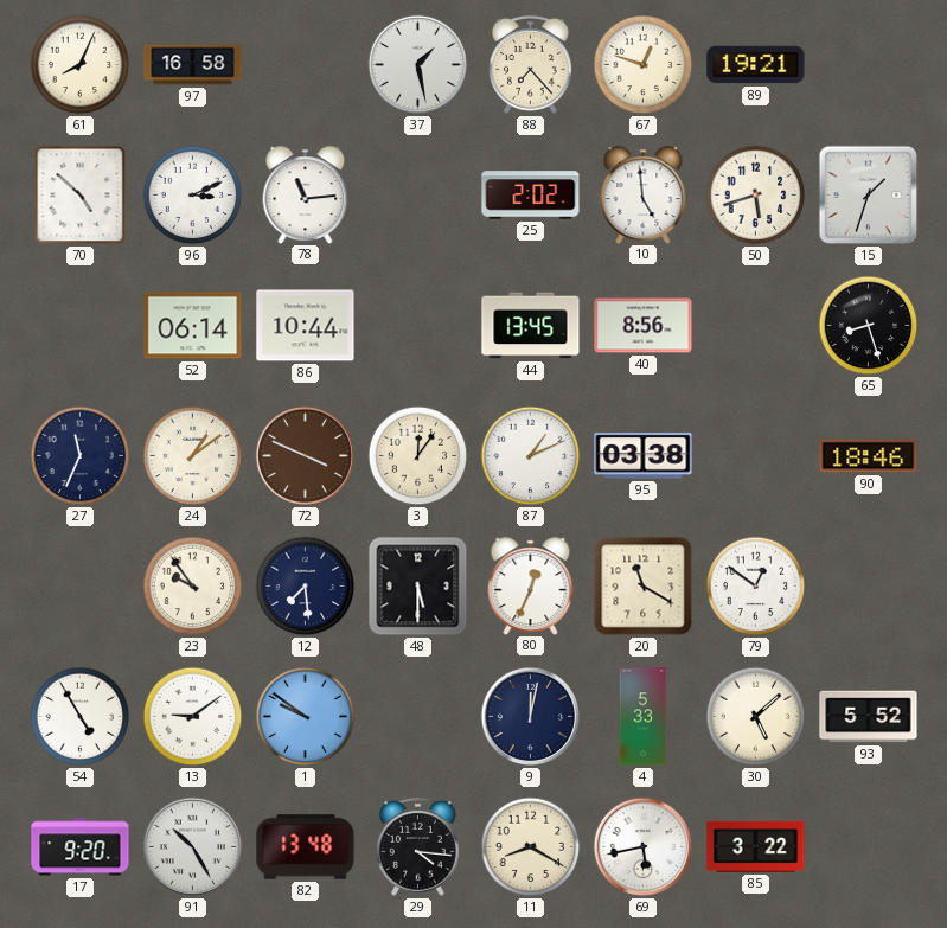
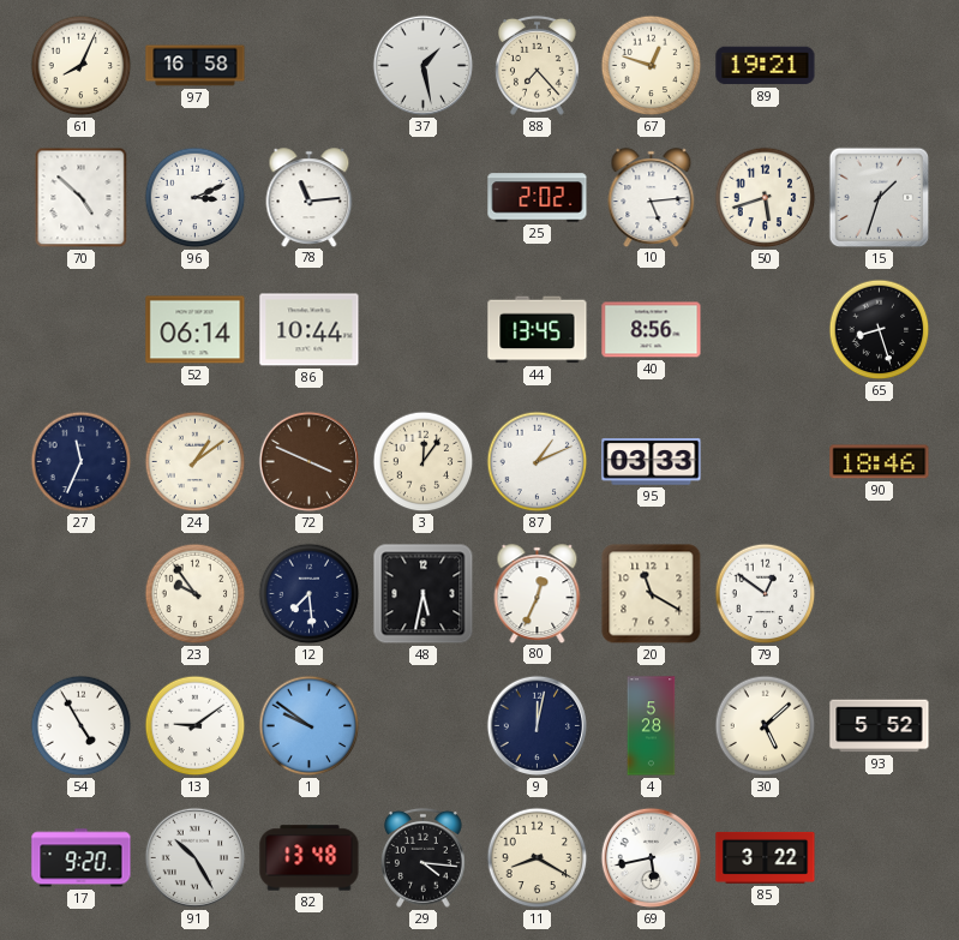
10: 4:59 -> 5:14
95: 03:38 -> 03:33
48: 5:30 -> 5:32
4: 5:33 -> 5:28
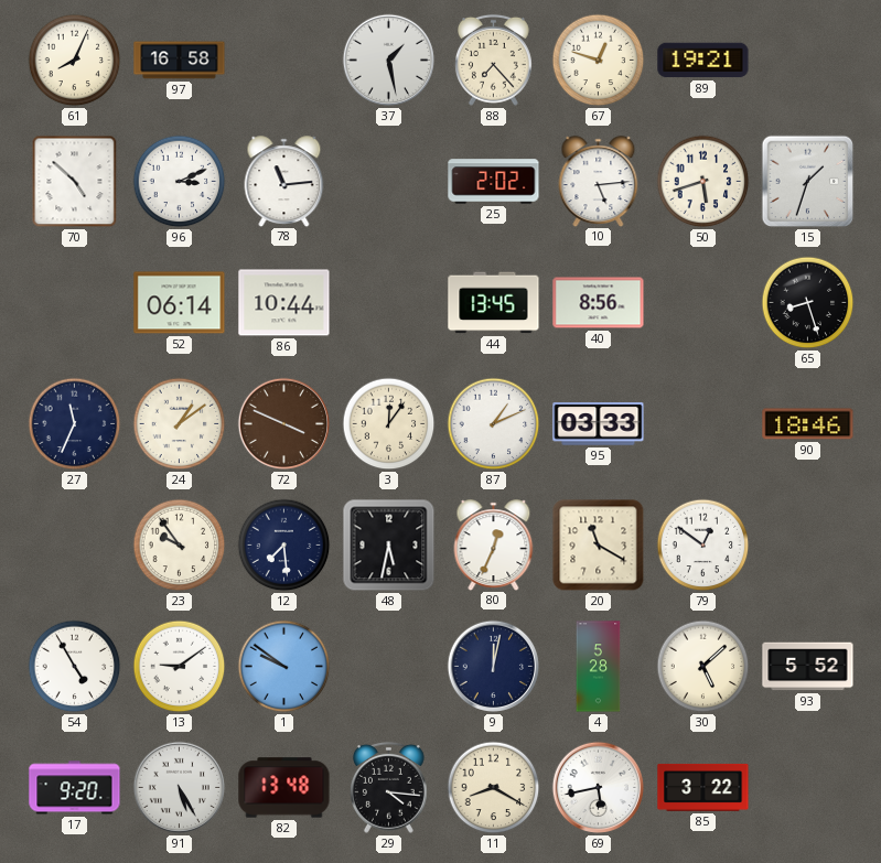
91: 10:25 -> 5:25
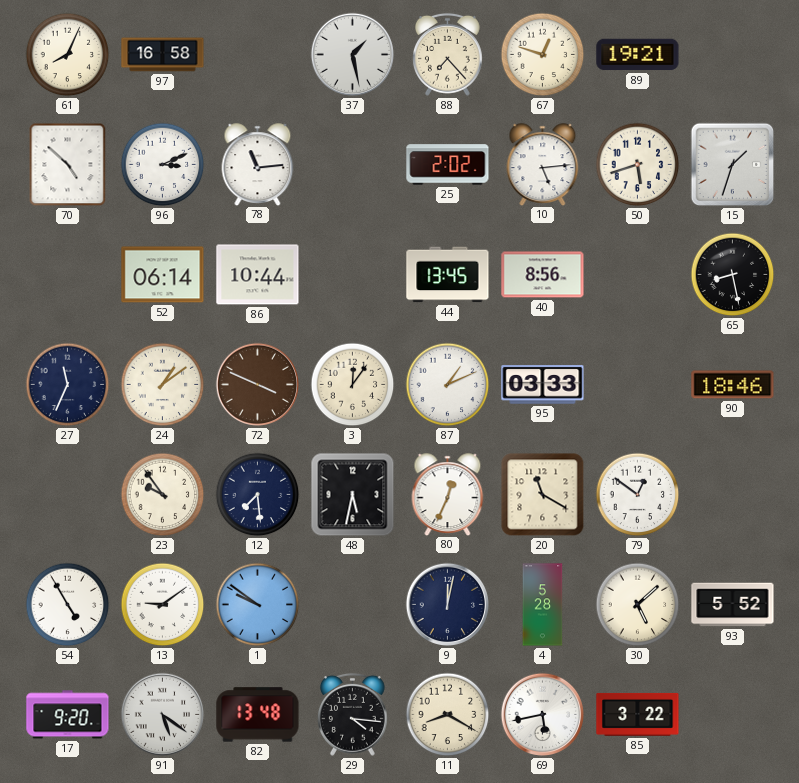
65: 8:27 -> 8:28
91: 5:25 -> 5:21
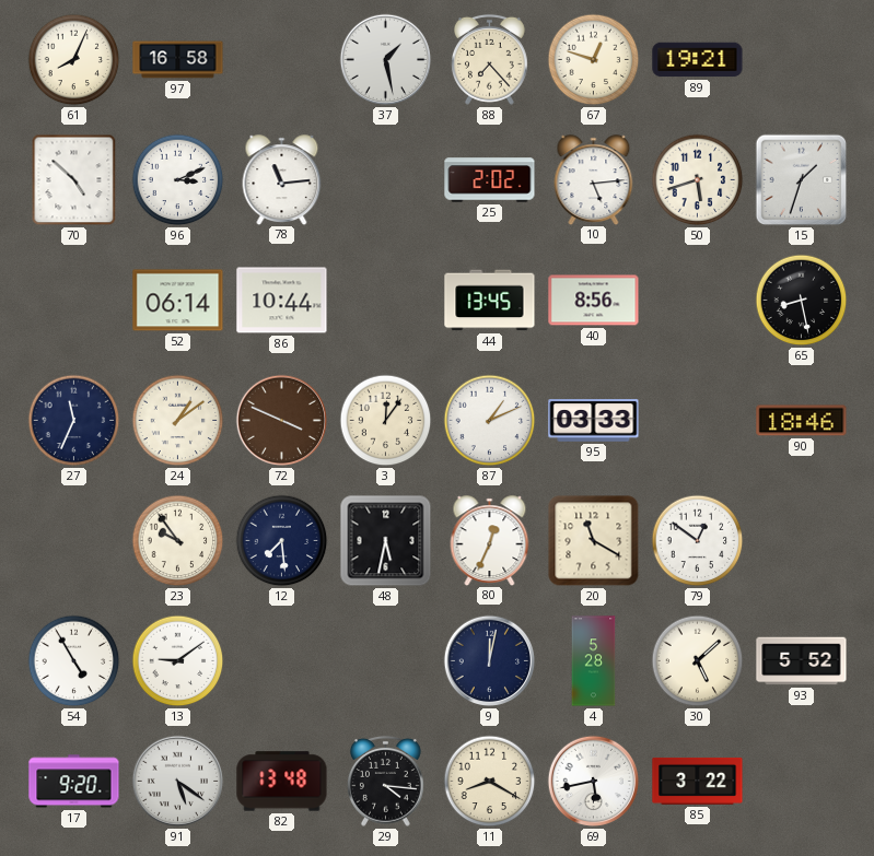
1: 9:51 -> none
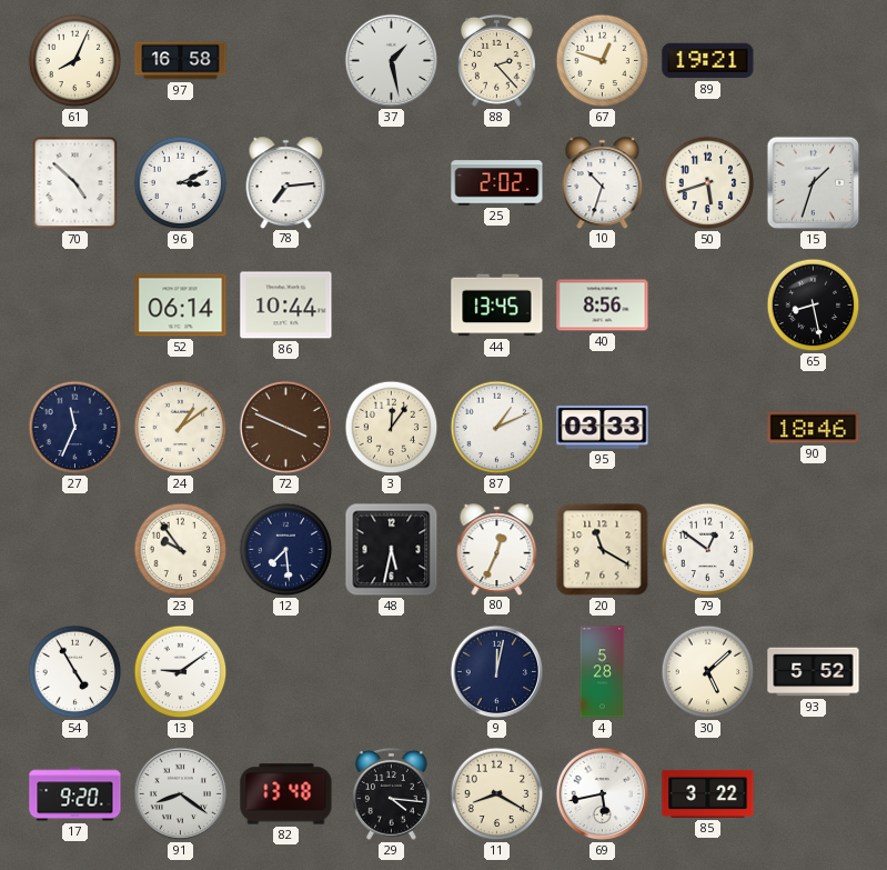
88: 7:23 -> 2:23
78: 11:14 -> 7:14
10: 5:14 -> 10:33
91: 5:21 -> 8:21
